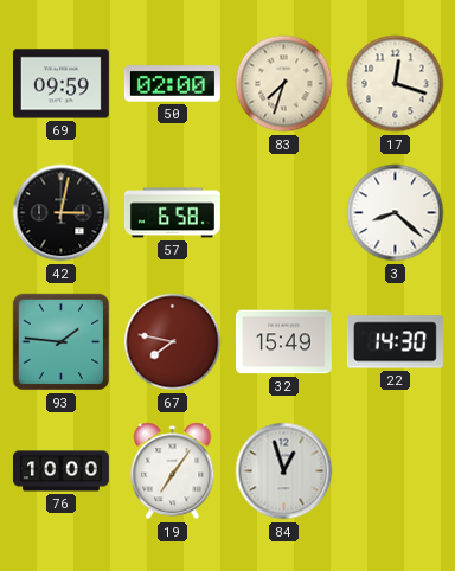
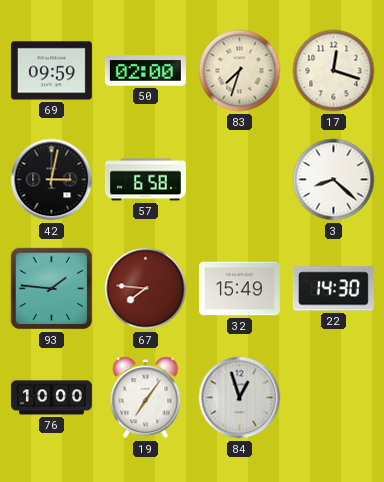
67: 7:47 -> 7:46
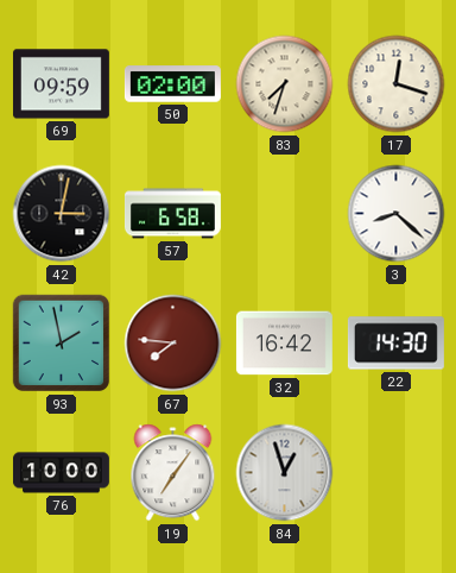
93: 1:46 -> 1:58
32: 15:49 -> 16:42
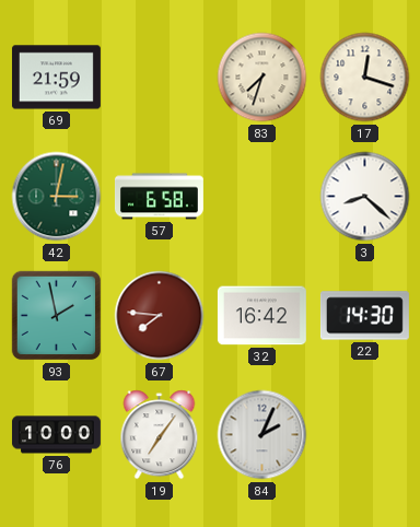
69: 09:59 -> 21:59
50: 02:00 -> none
42 dial: black -> green
84: 12:57 -> 2:04
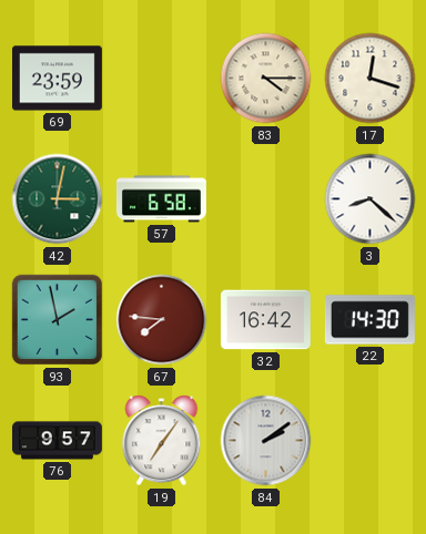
69: 21:59 -> 23:59
83: 7:33 -> 4:15
76: 10:00 -> 9:57
84: 2:04 -> 2:09
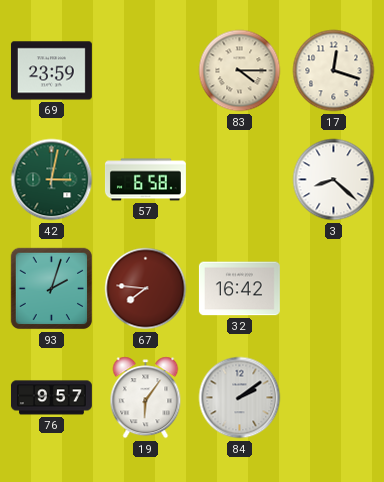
93: 1:58 -> 2:03
22: 14:30 -> none
19: 7:06 -> 6:06
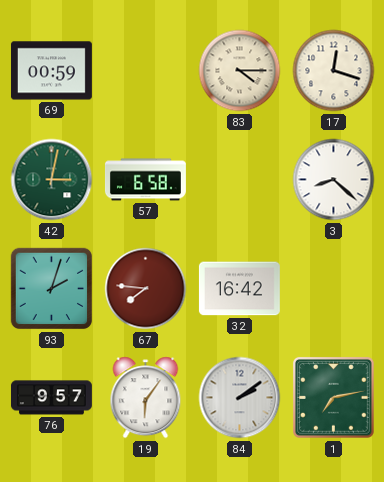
69: 23:59 -> 00:59
1: none -> 7:13
